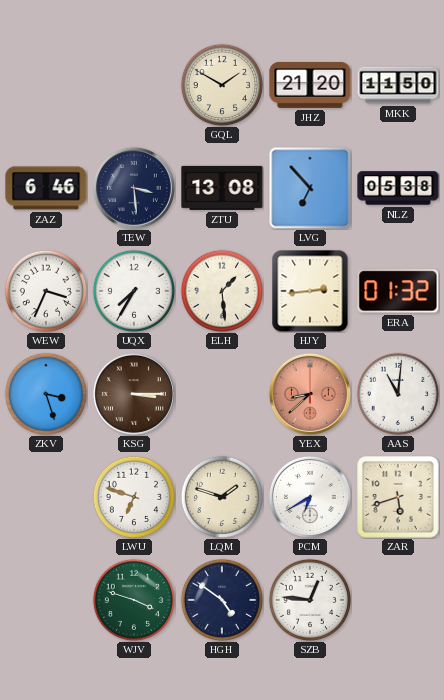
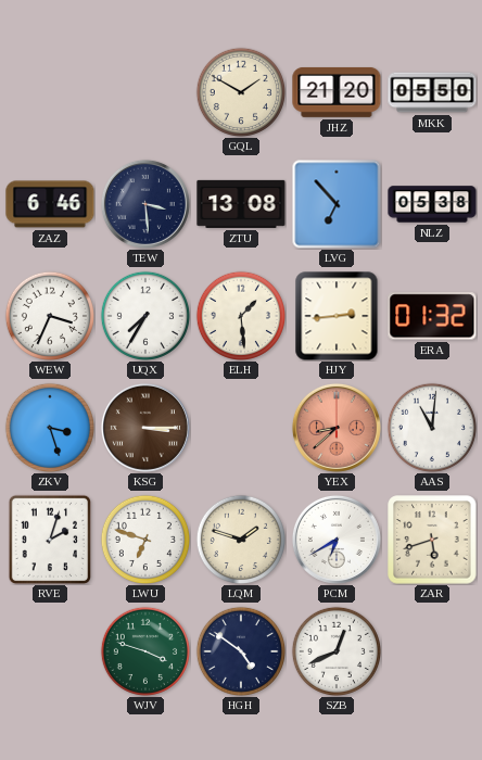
MKK: 11:50 -> 05:50
RVE: none -> 2:03
SZB: 12:46 -> 12:41
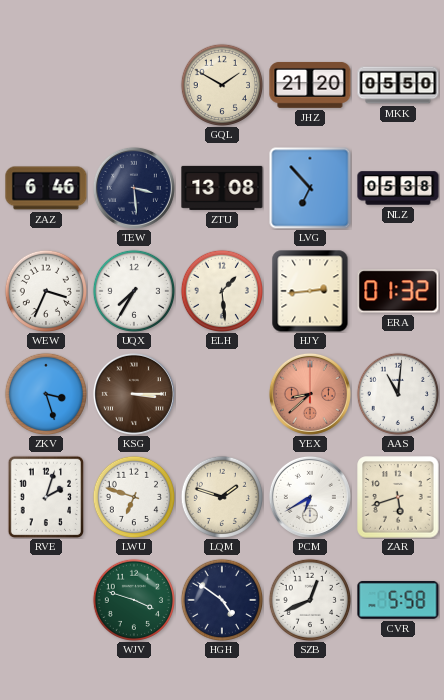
CVR: none -> 5:58
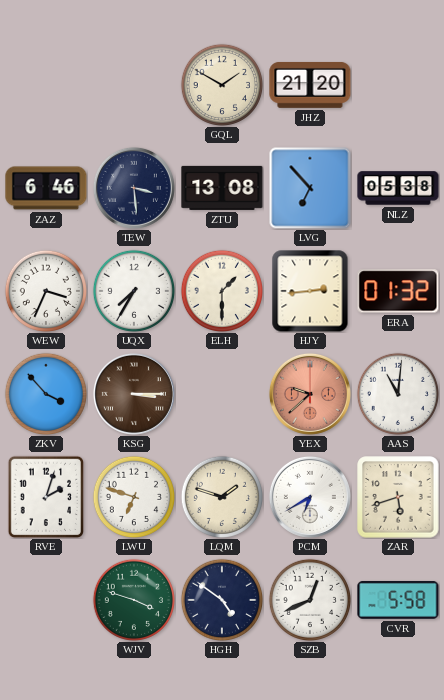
MKK: 05:50 -> none
ELH: 1:29 -> 1:30
ZKV: 3:27 -> 3:53
YEX: 8:38 -> 9:38
